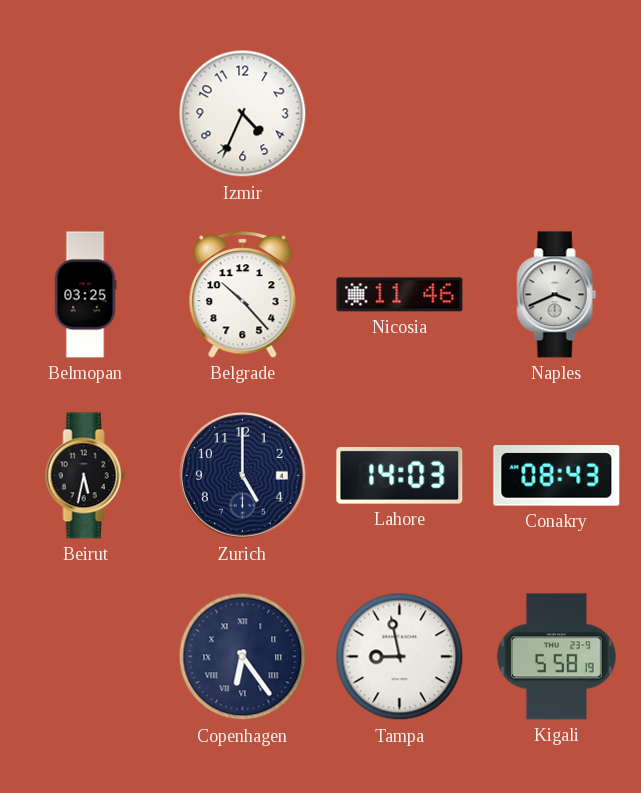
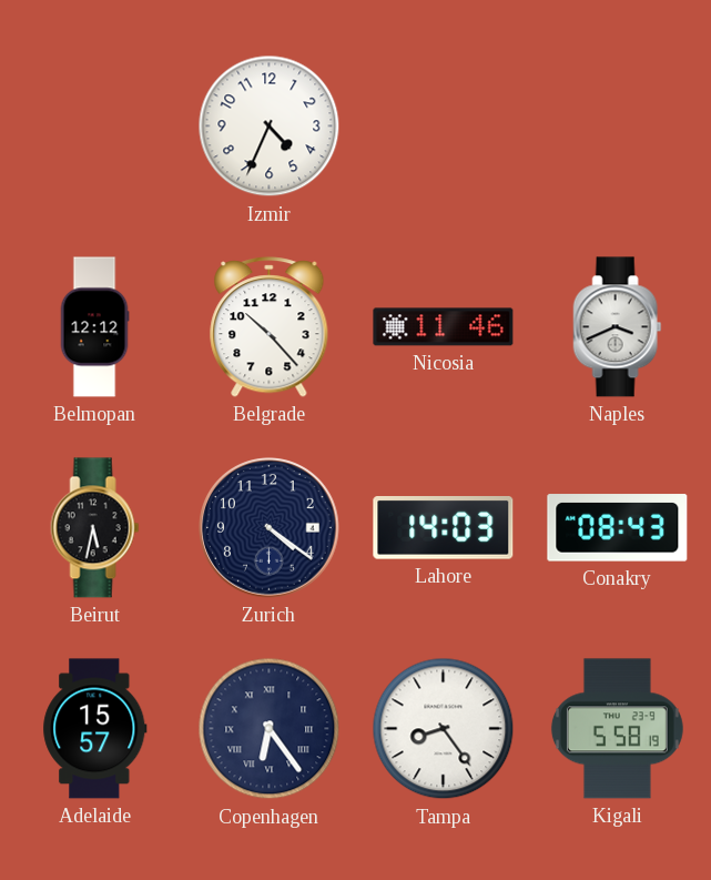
Belmopan: 03:25 -> 12:12
Zurich: 5:00 -> 4:21
Adelaide: none -> 15:57
Tampa: 8:58 -> 8:24
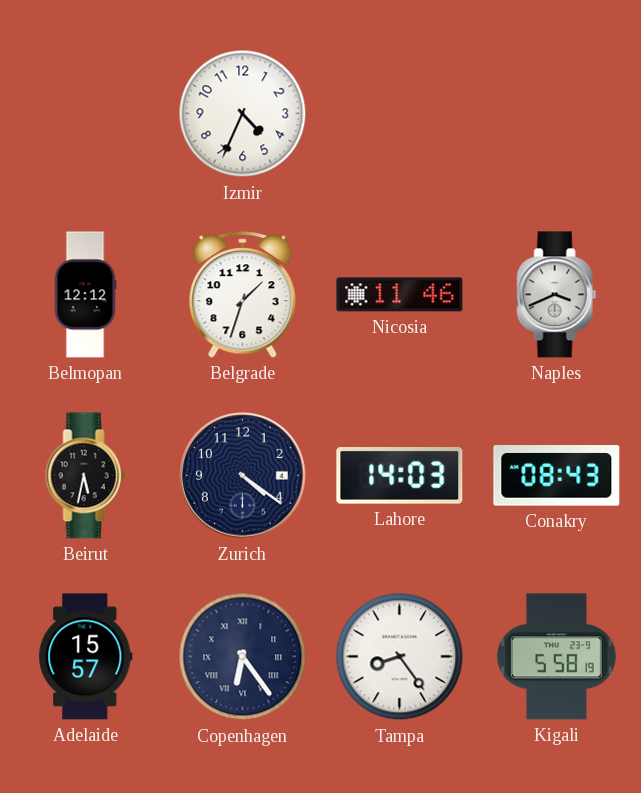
Belgrade: 10:23 -> 1:33
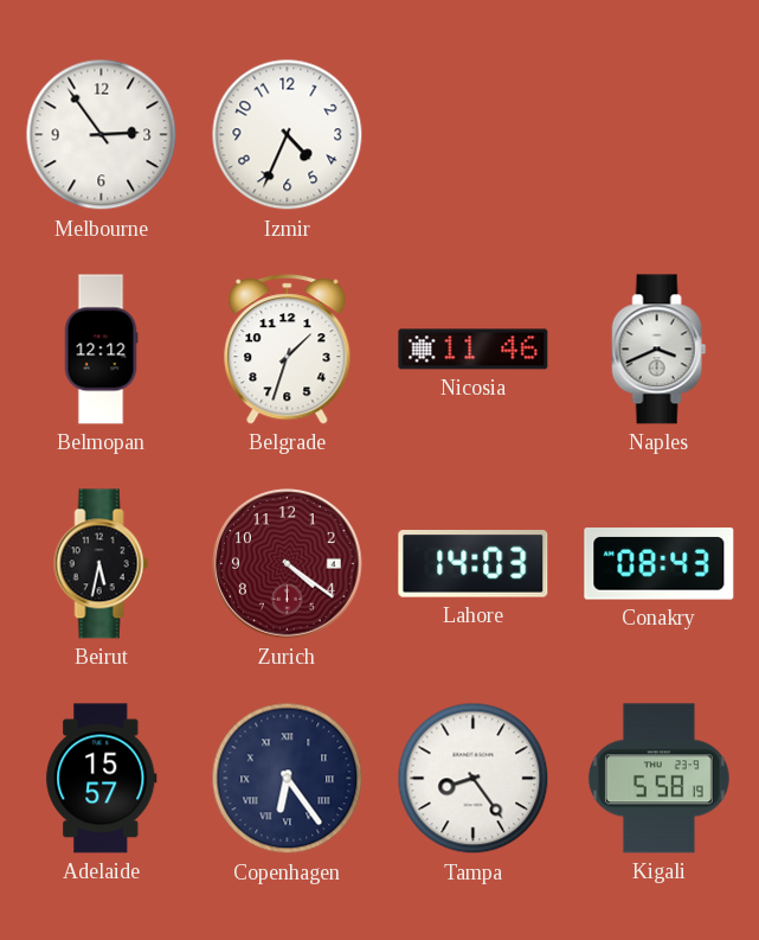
Melbourne: none -> 2:54
Zurich dial: navy -> burgundy
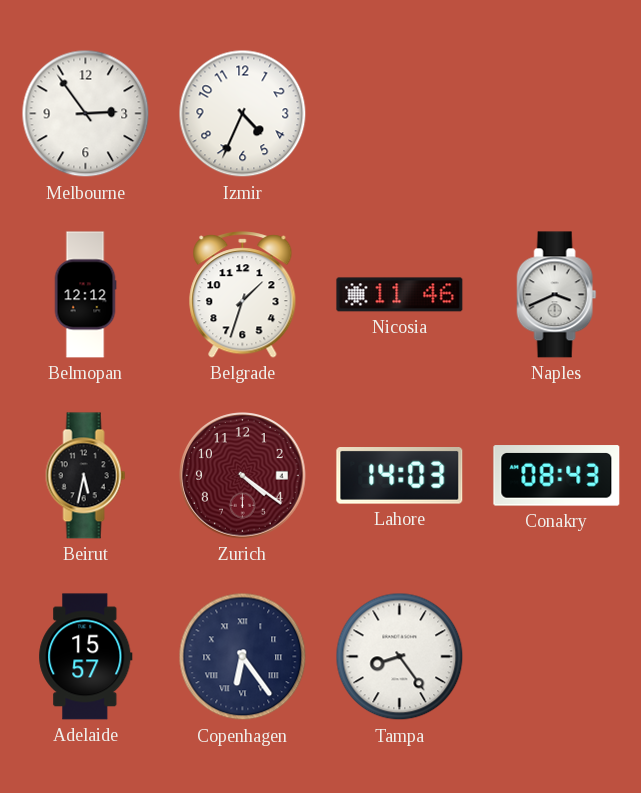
Kigali: 5:58 -> none
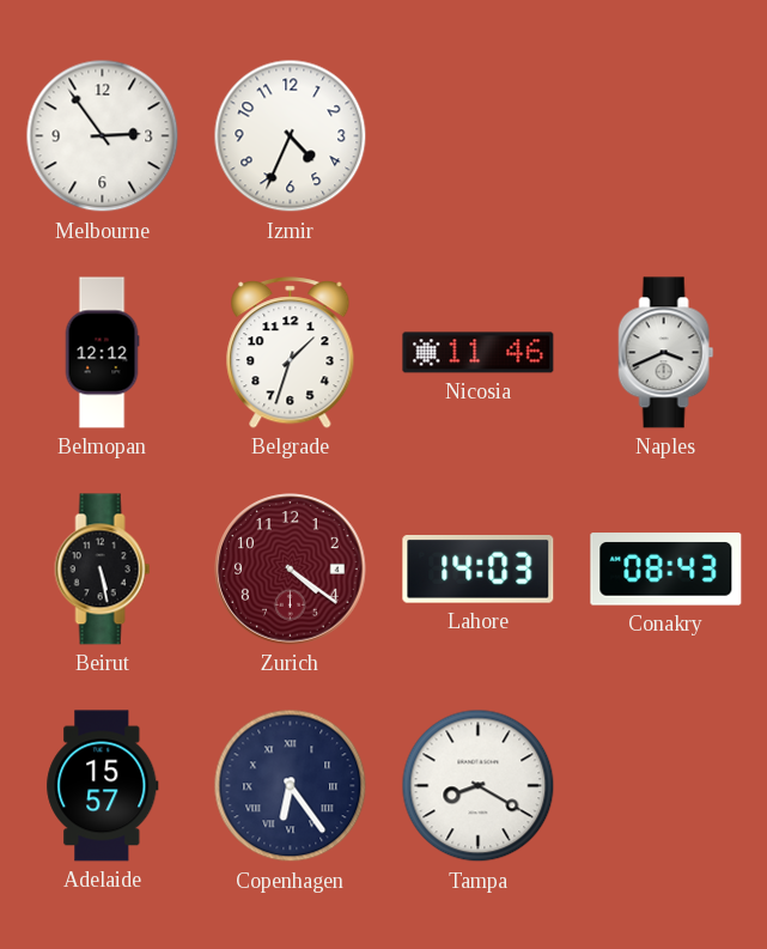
Beirut: 5:32 -> 5:28
Tampa: 8:24 -> 8:20
